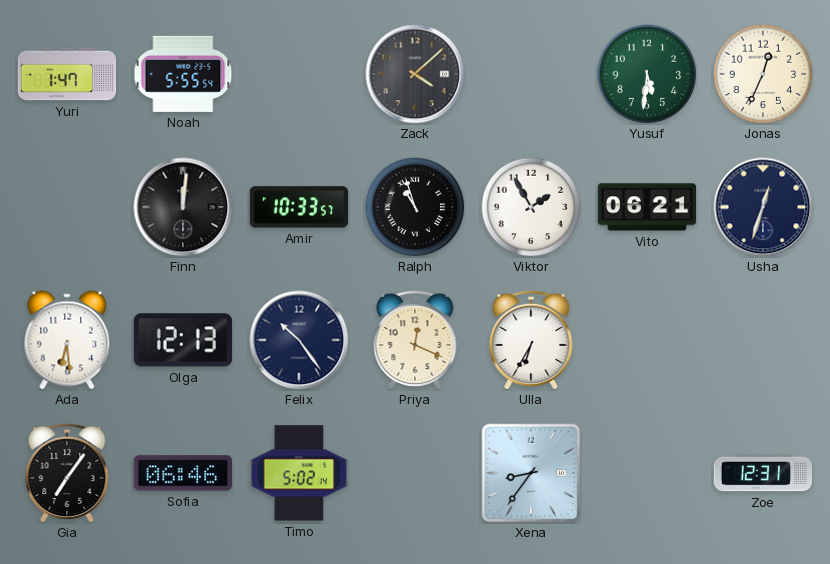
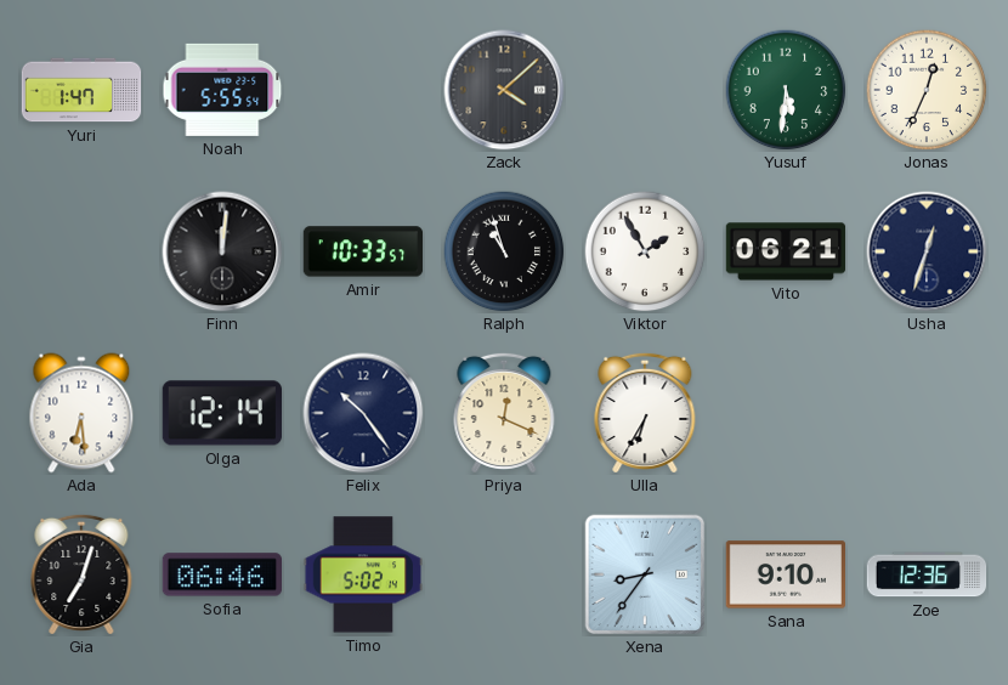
Olga: 12:13 -> 12:14
Gia: 7:06 -> 7:03
Sana: none -> 9:10
Zoe: 12:31 -> 12:36
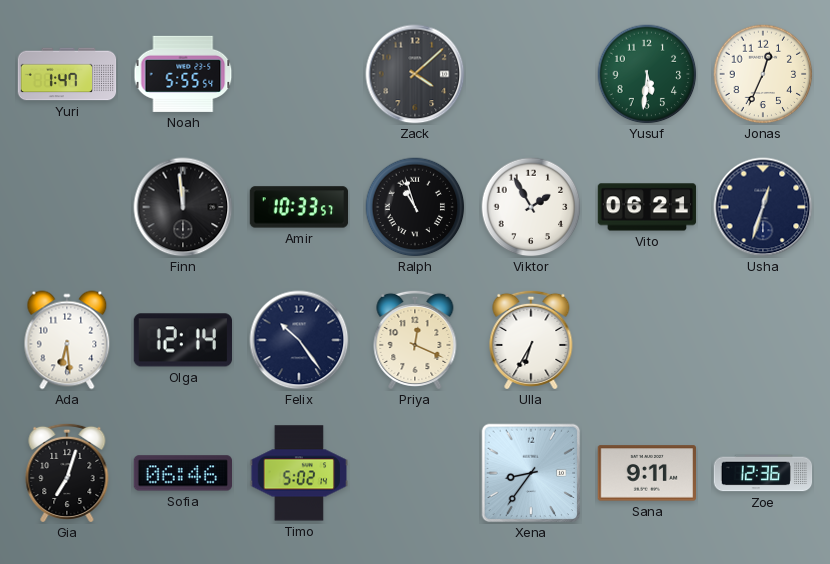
Finn: 12:01 -> 11:59
Sana: 9:10 -> 9:11
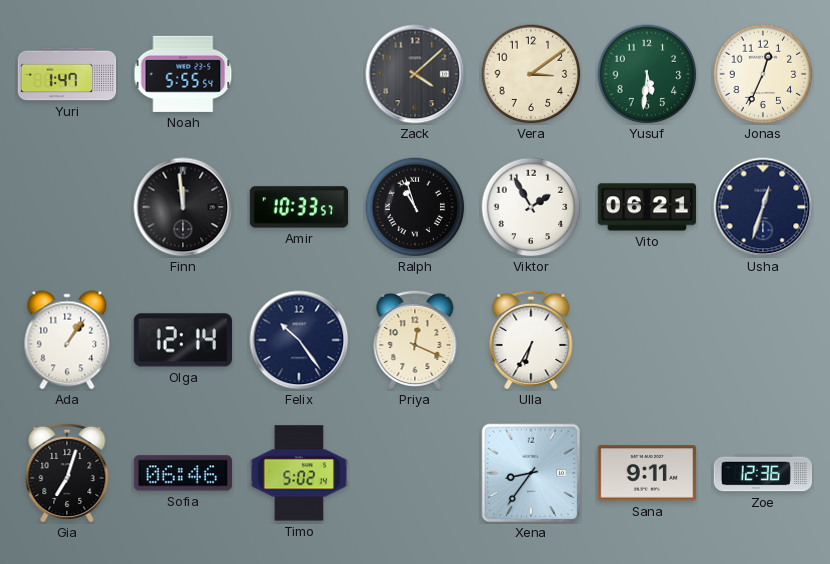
Vera: none -> 3:09
Ada: 6:29 -> 1:06
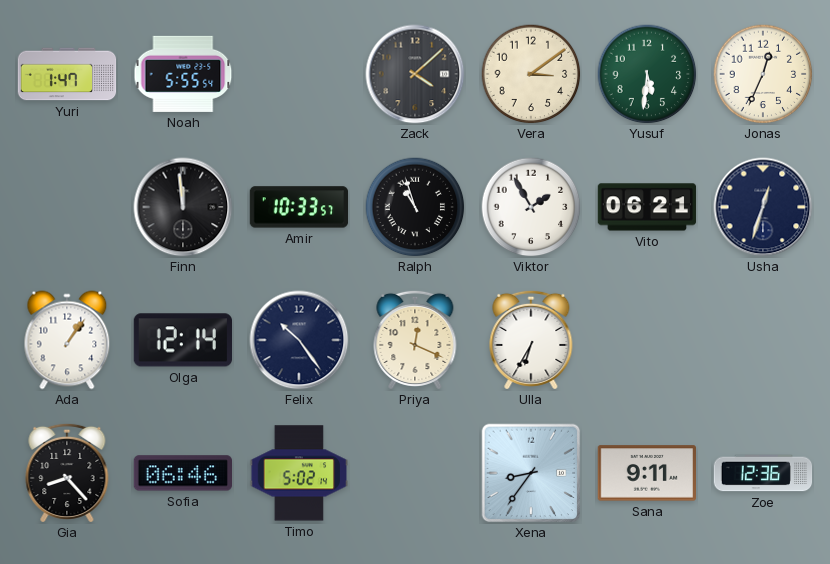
Gia: 7:03 -> 8:23
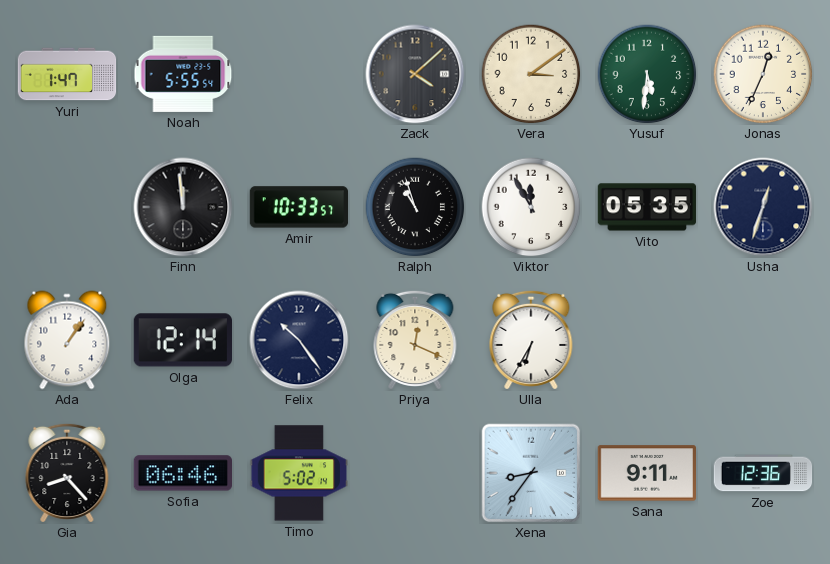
Viktor: 1:55 -> 11:55
Vito: 06:21 -> 05:35
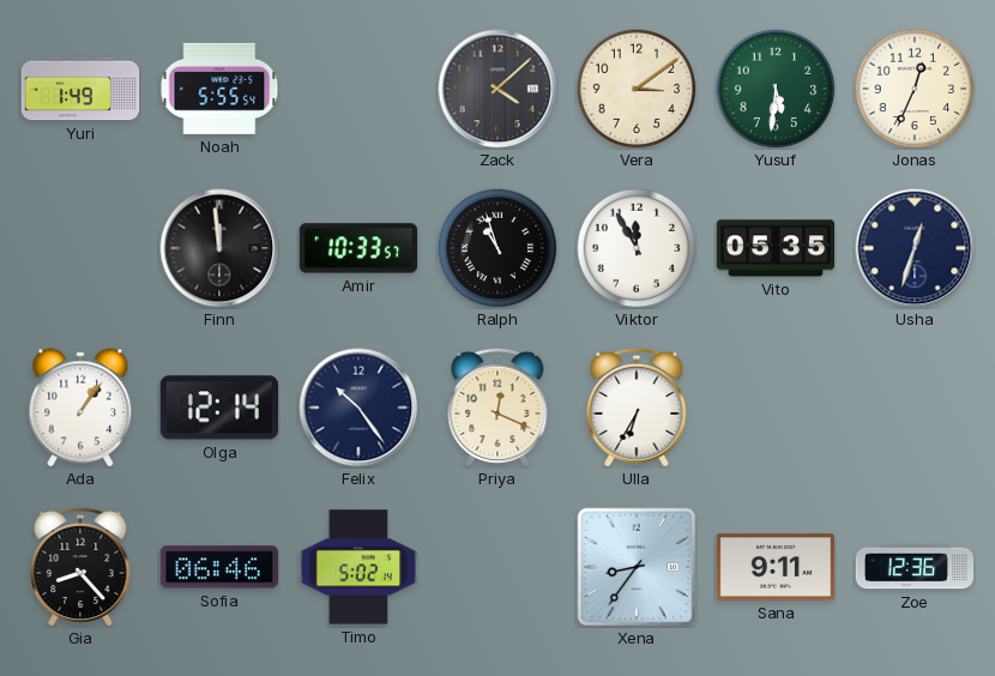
Yuri: 1:47 -> 1:49
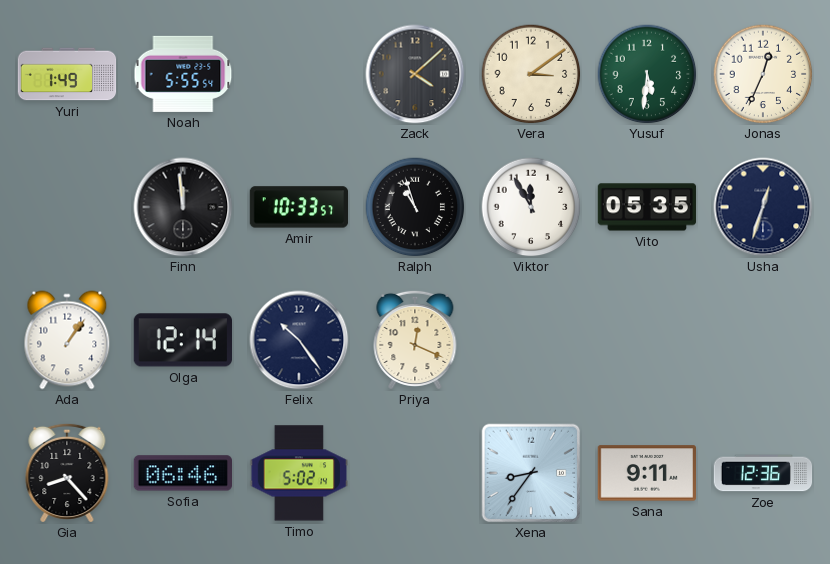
Ulla: 6:35 -> none
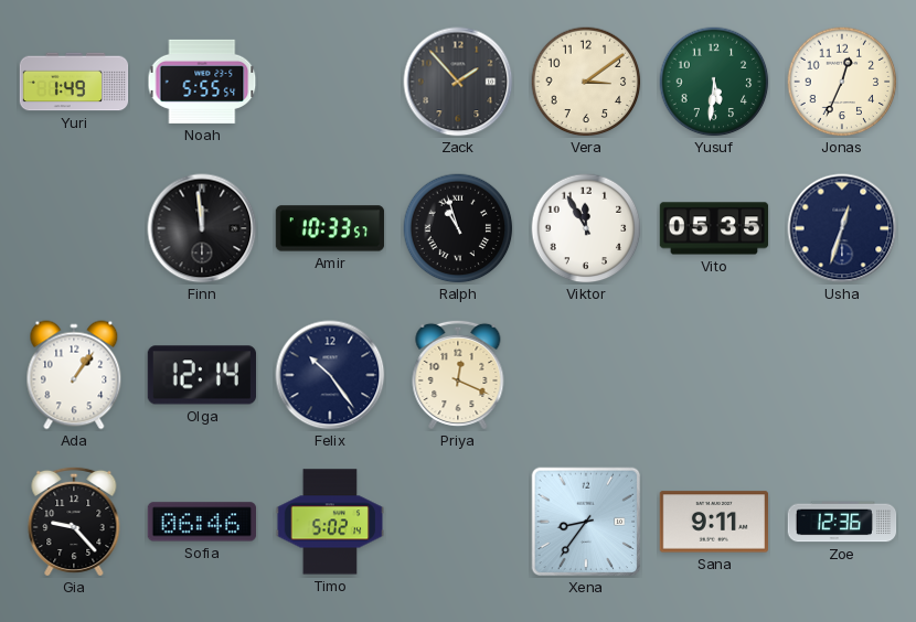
Zack: 4:08 -> 1:53
Gia: 8:23 -> 9:23
